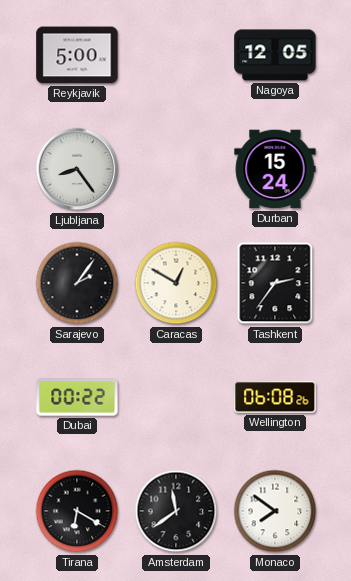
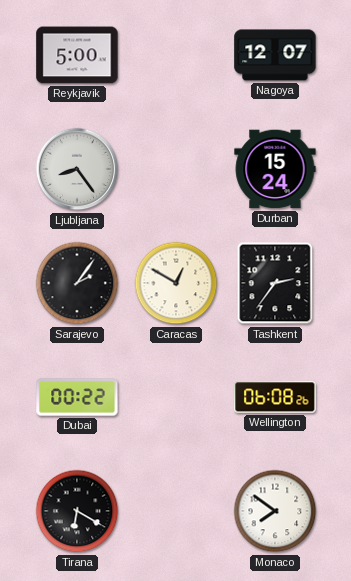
Nagoya: 12:05 -> 12:07
Amsterdam: 11:39 -> none
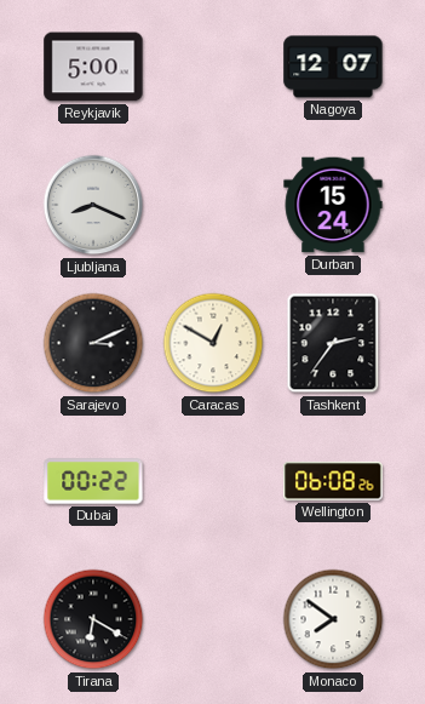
Ljubljana: 8:24 -> 8:19
Sarajevo: 2:06 -> 3:11
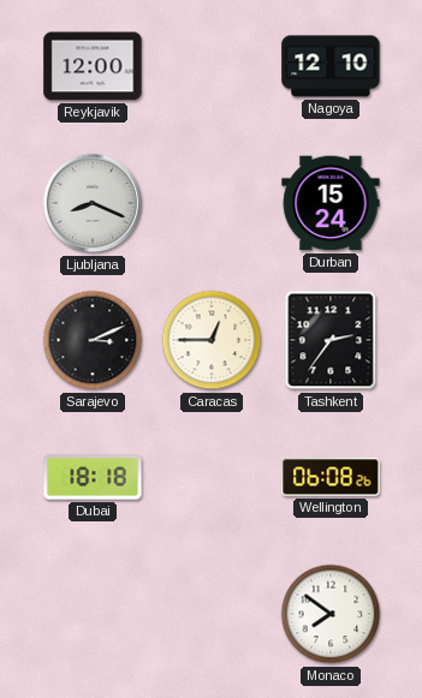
Reykjavik: 5:00 -> 12:00
Nagoya: 12:07 -> 12:10
Caracas: 12:50 -> 12:45
Dubai: 00:22 -> 18:18
Tirana: 6:20 -> none
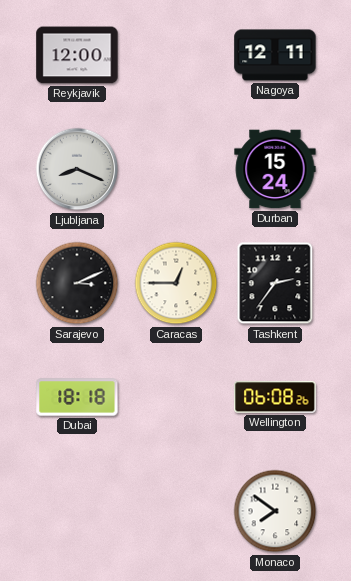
Nagoya: 12:10 -> 12:11
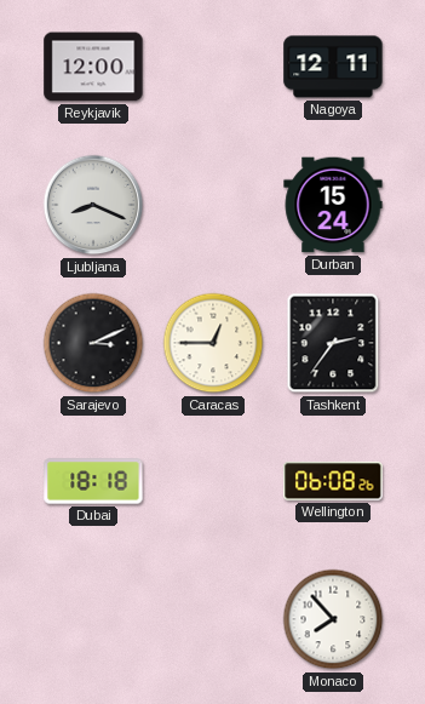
Monaco: 7:51 -> 7:53
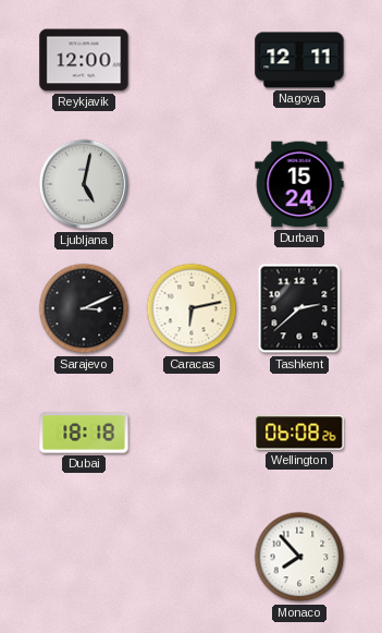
Ljubljana: 8:19 -> 5:02
Caracas: 12:45 -> 6:13
Tashkent: 2:36 -> 2:38
